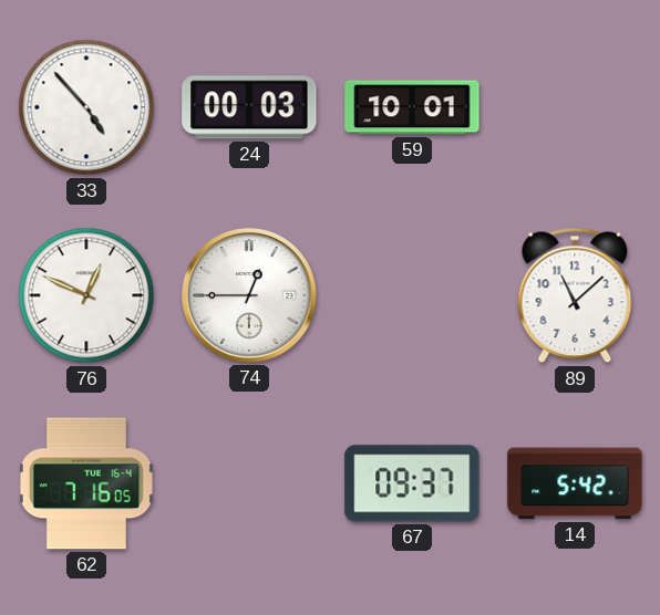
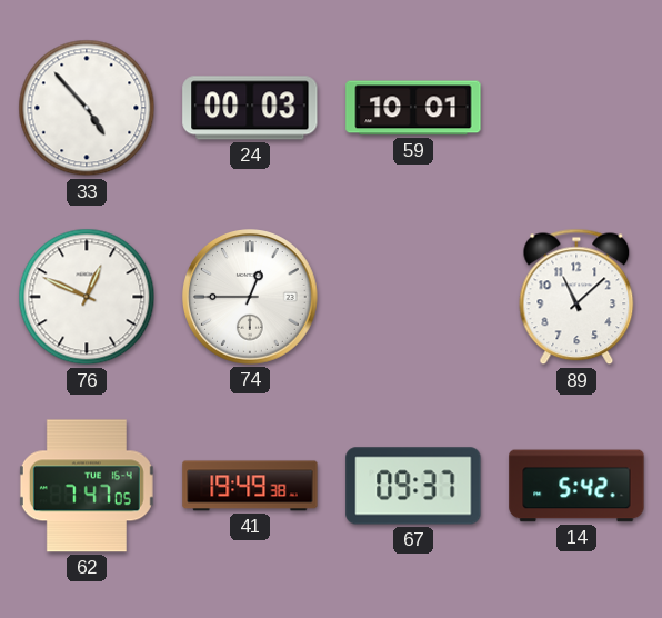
62: 7:16 -> 7:47
41: none -> 19:49
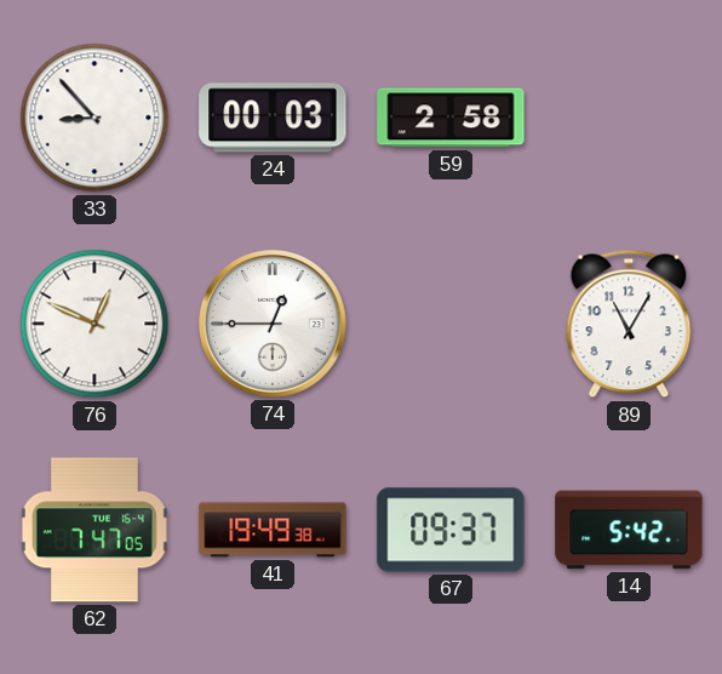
33: 4:53 -> 8:53
59: 10:01 -> 2:58
89: 11:08 -> 11:05
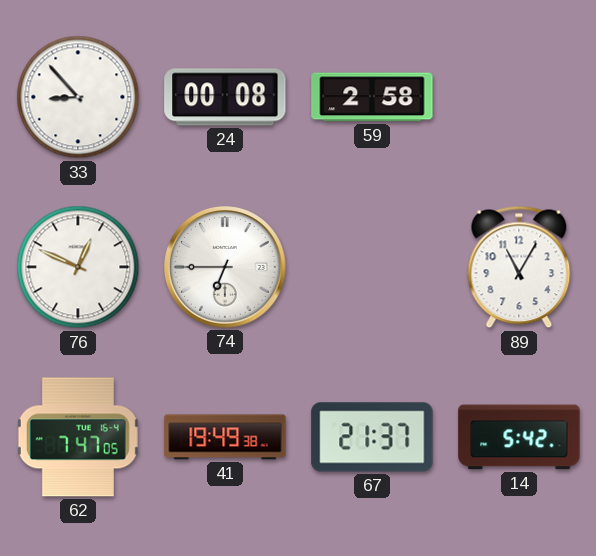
24: 00:03 -> 00:08
74: 12:45 -> 6:45
67: 09:37 -> 21:37
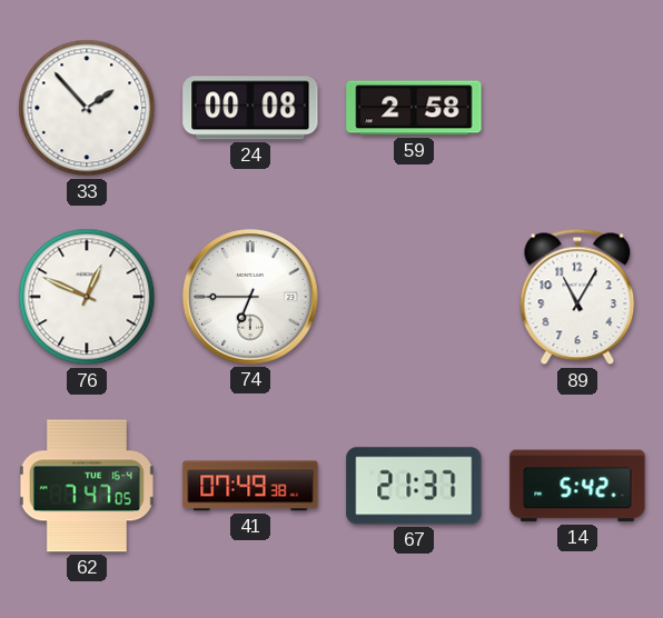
33: 8:53 -> 1:53
41: 19:49 -> 07:49
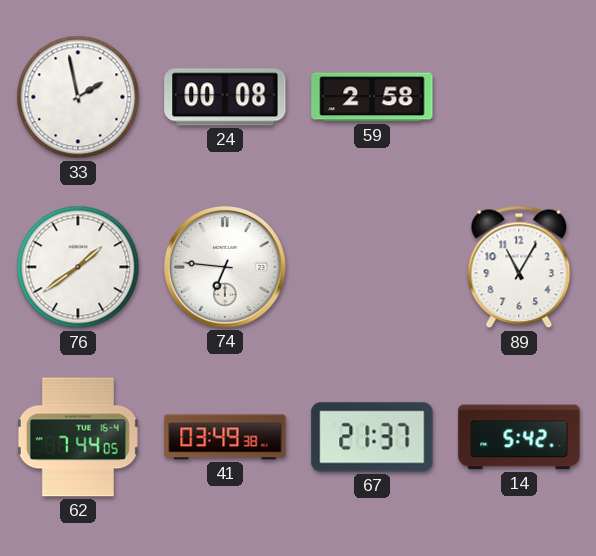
33: 1:53 -> 1:58
76: 12:49 -> 1:39
74: 6:45 -> 6:46
62: 7:47 -> 7:44
41: 07:49 -> 03:49
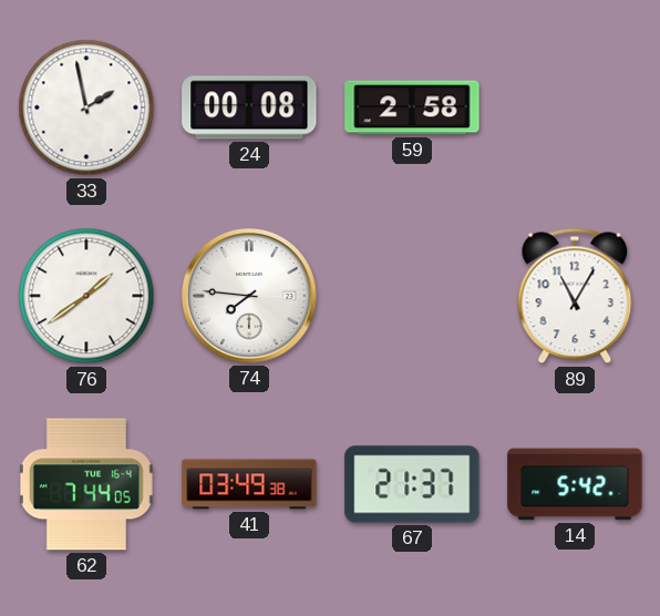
74: 6:46 -> 7:46
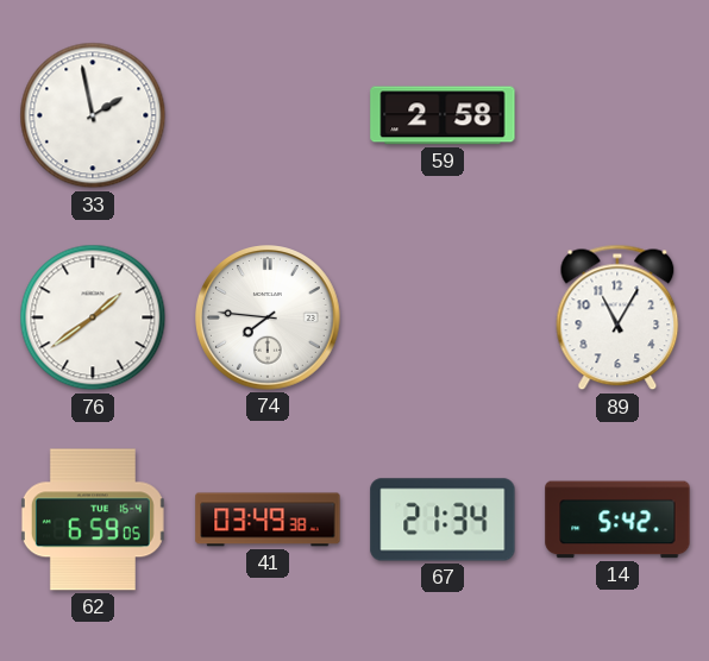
24: 00:08 -> none
62: 7:44 -> 6:59
67: 21:37 -> 21:34
